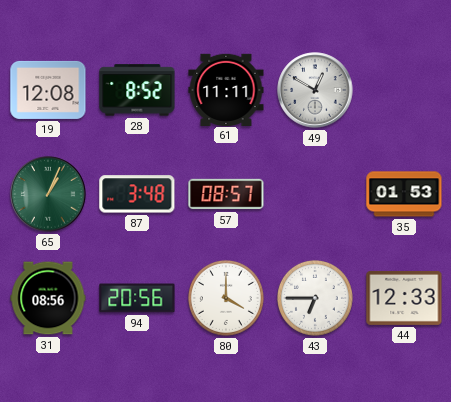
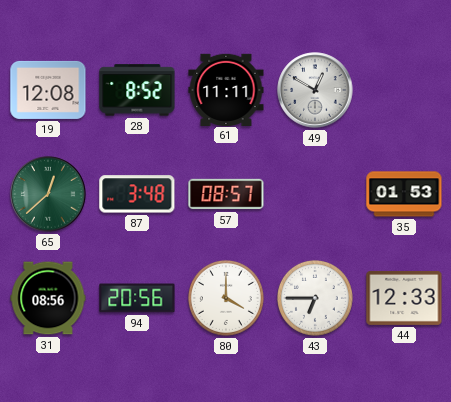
65: 1:04 -> 12:38
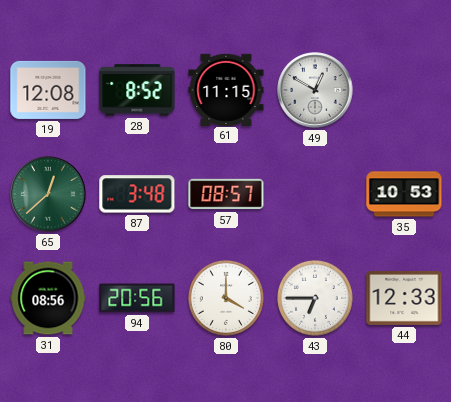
61: 11:11 -> 11:15
35: 01:53 -> 10:53
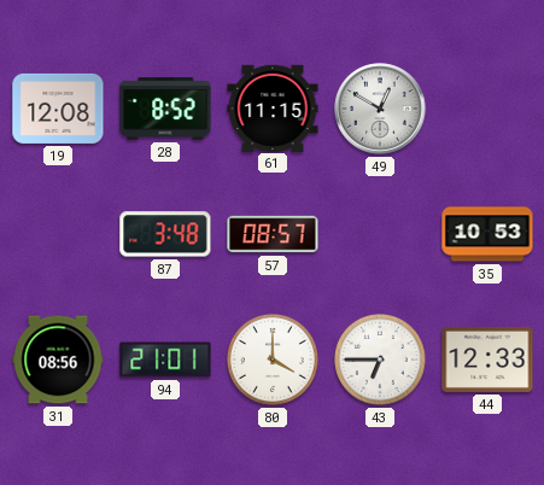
65: 12:38 -> none
94: 20:56 -> 21:01
